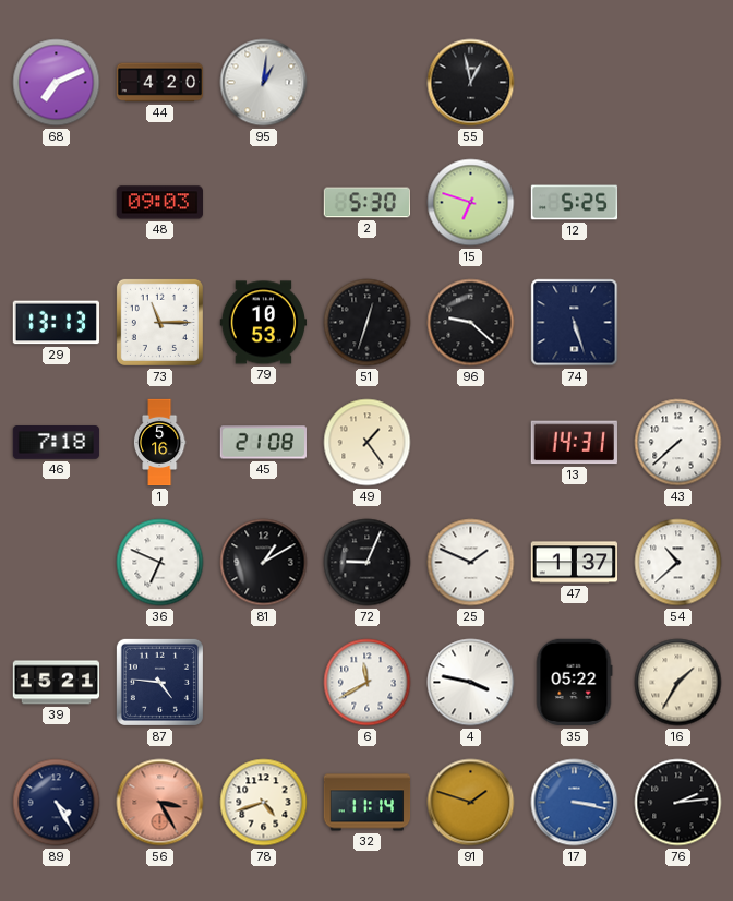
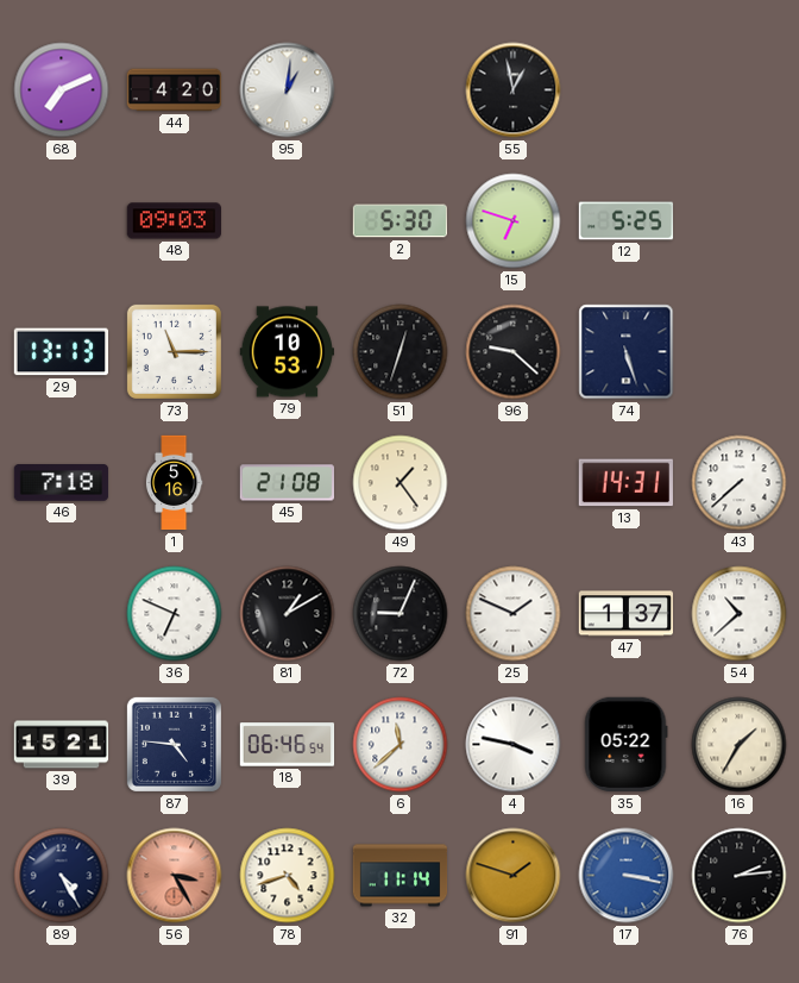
18: none -> 06:46
6: 11:40 -> 11:38
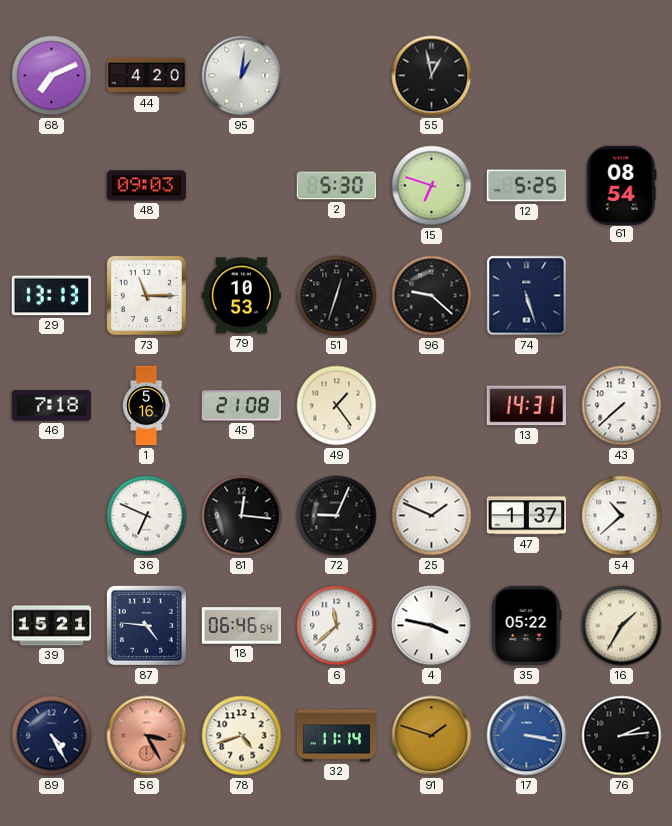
61: none -> 08:54
81: 1:10 -> 12:16
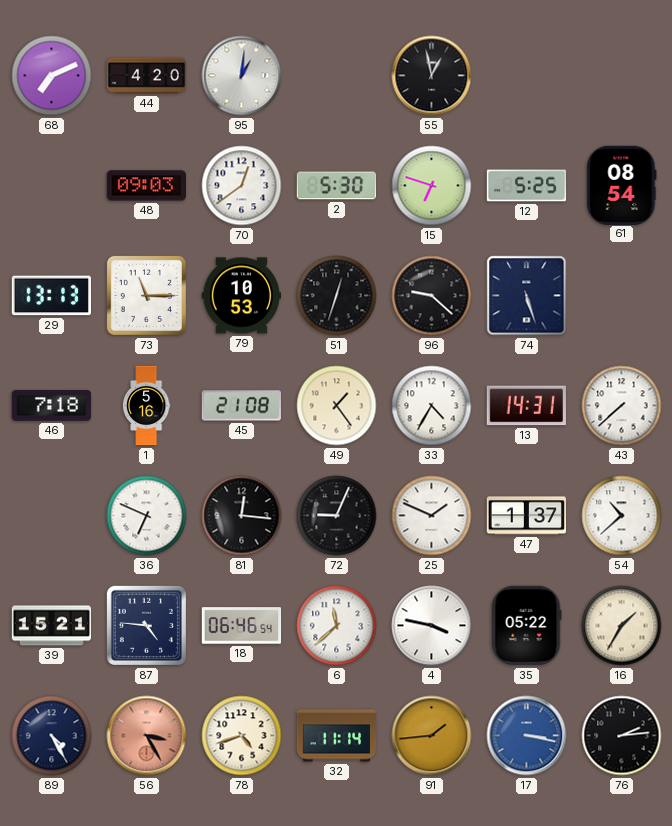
70: none -> 12:39
33: none -> 4:35
91: 1:48 -> 1:44
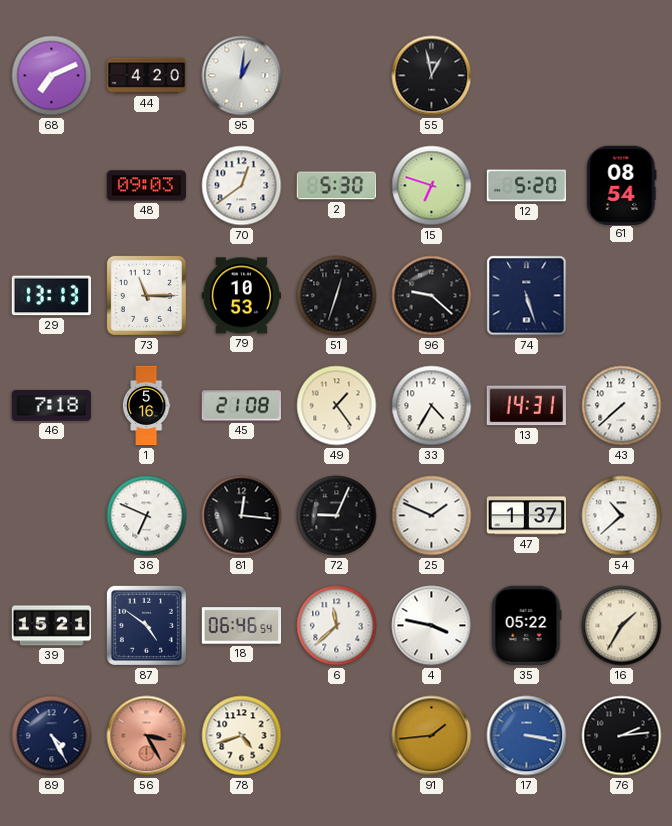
12: 5:25 -> 5:20
87: 4:46 -> 4:51
32: 11:14 -> none
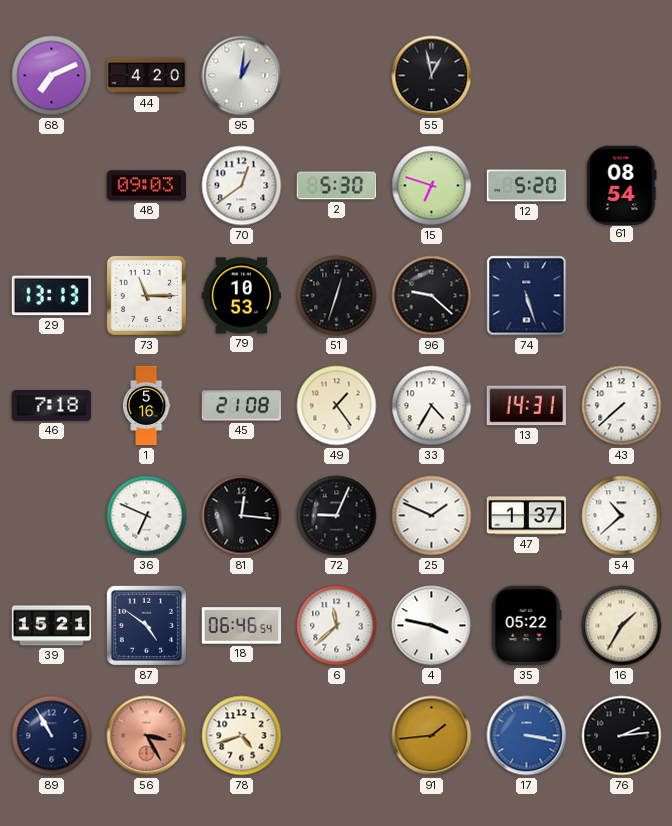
89: 4:25 -> 10:55
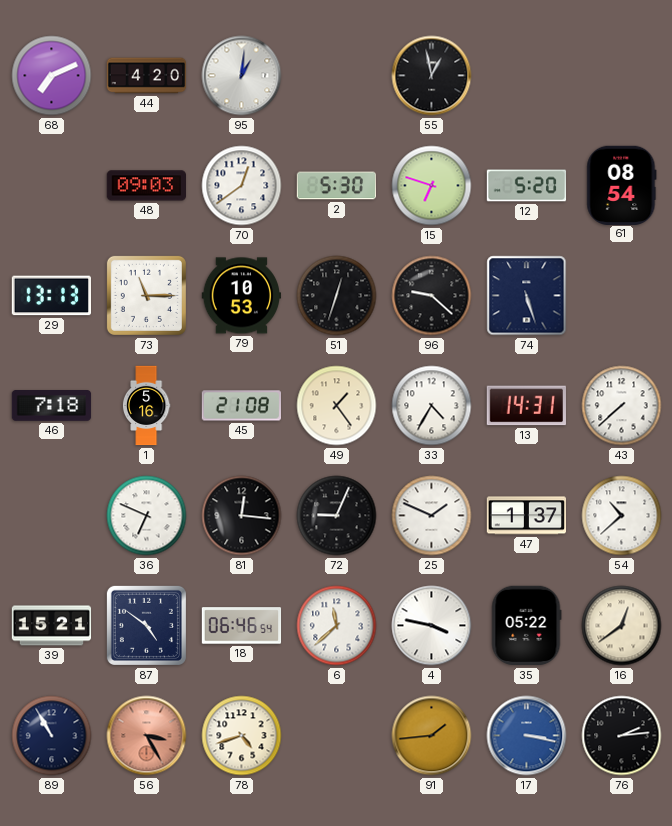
16: 1:35 -> 12:39
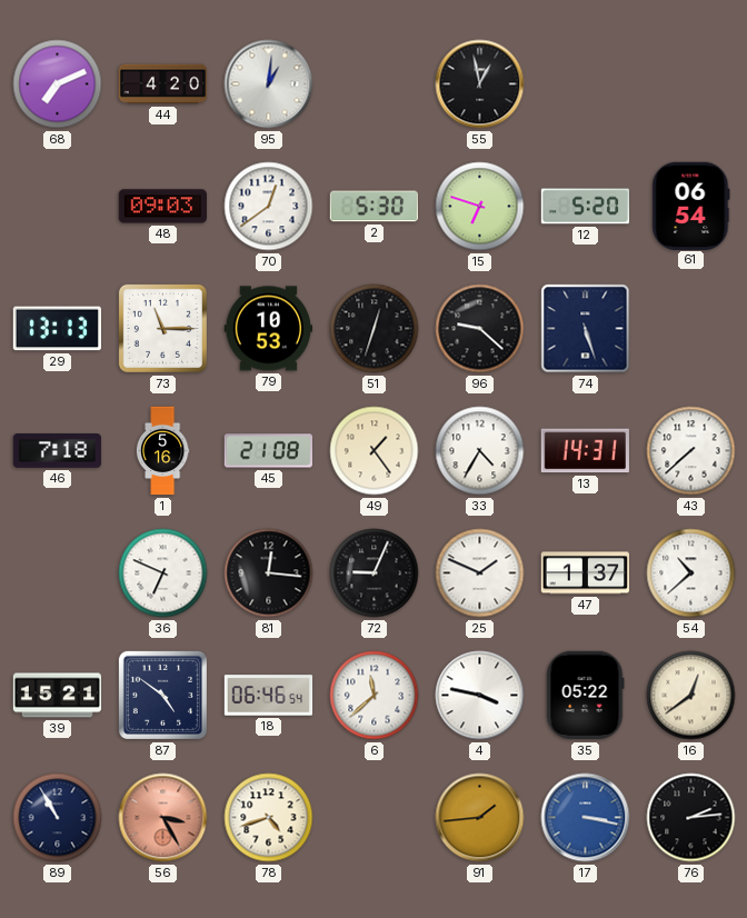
61: 08:54 -> 06:54
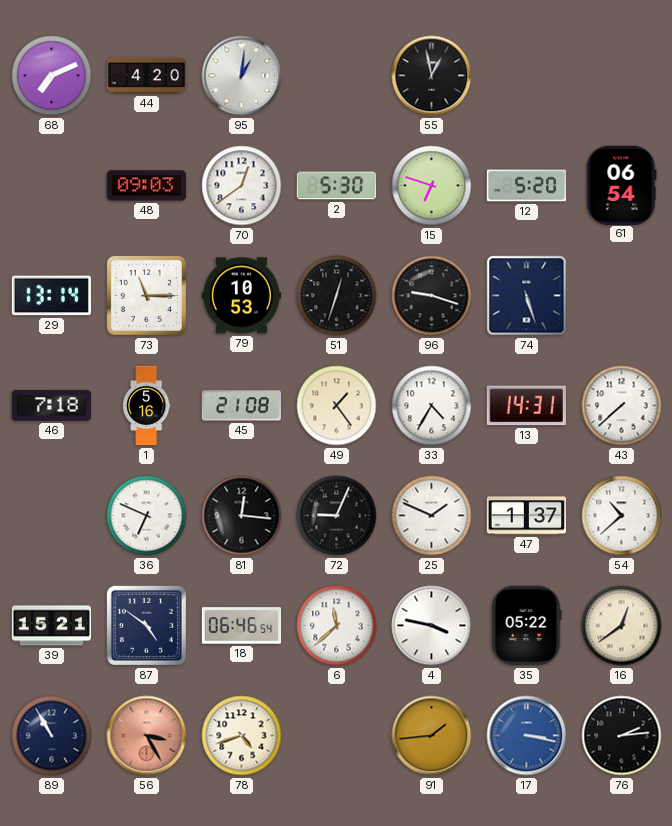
29: 13:13 -> 13:14
96: 9:22 -> 9:18
